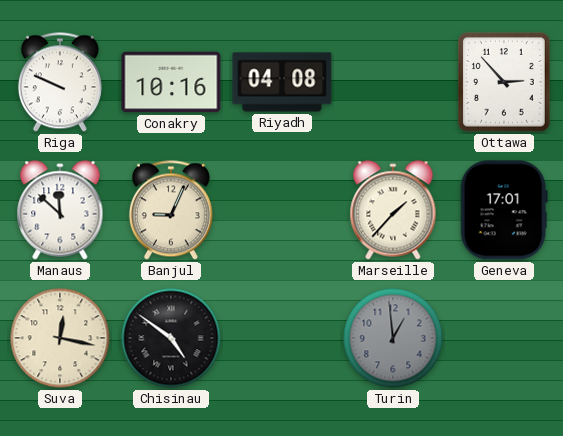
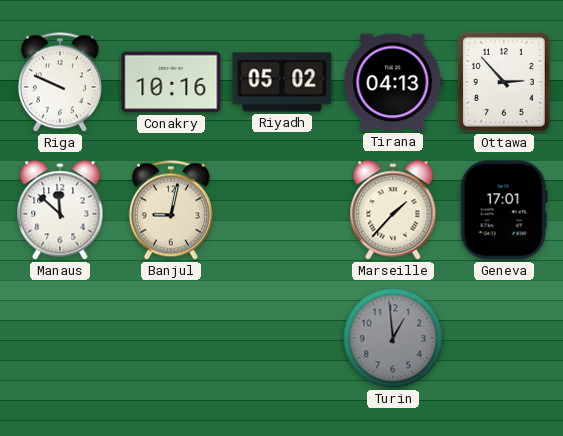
Riyadh: 04:08 -> 05:02
Tirana: none -> 04:13
Banjul: 9:04 -> 9:02
Suva: 12:17 -> none
Chisinau: 4:51 -> none
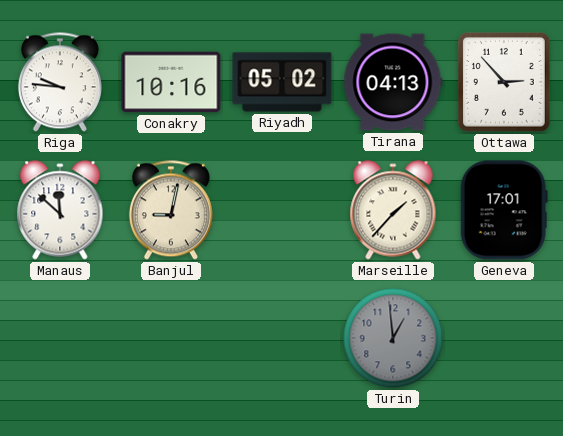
Riga: 9:49 -> 9:46
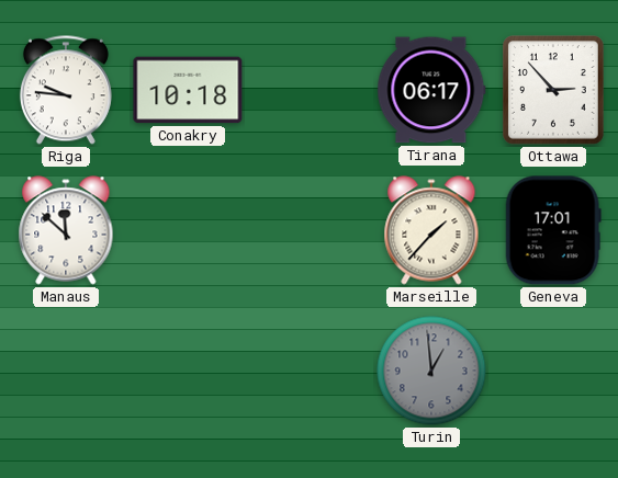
Conakry: 10:16 -> 10:18
Riyadh: 05:02 -> none
Tirana: 04:13 -> 06:17
Banjul: 9:02 -> none
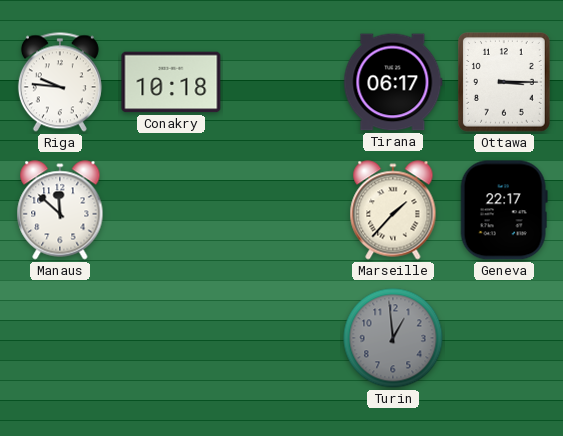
Ottawa: 2:53 -> 3:15
Geneva: 17:01 -> 22:17
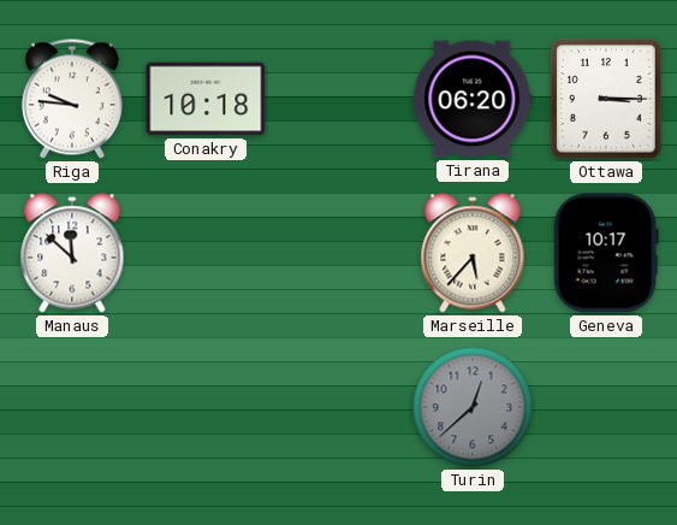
Tirana: 06:17 -> 06:20
Marseille: 1:37 -> 5:37
Geneva: 22:17 -> 10:17
Turin: 12:59 -> 12:38
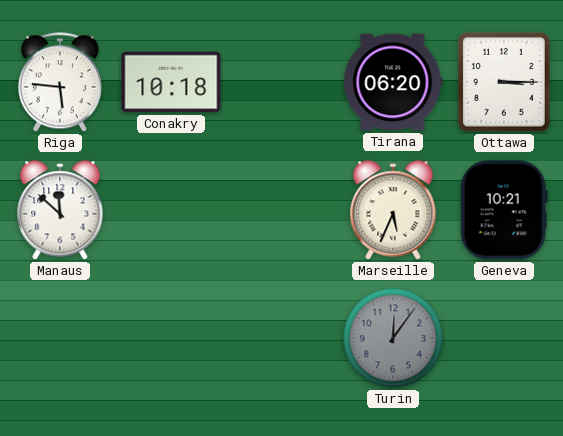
Riga: 9:46 -> 5:46
Marseille: 5:37 -> 5:34
Geneva: 10:17 -> 10:21
Turin: 12:38 -> 12:06
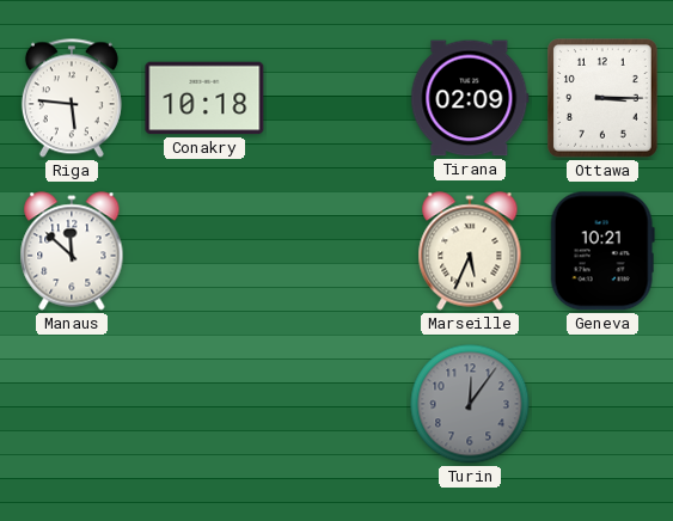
Tirana: 06:20 -> 02:09
